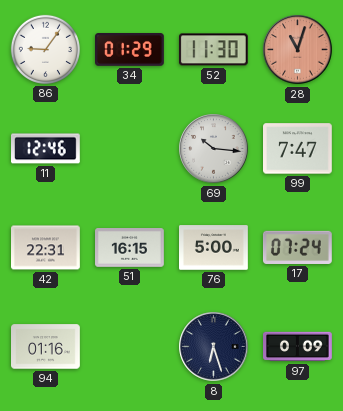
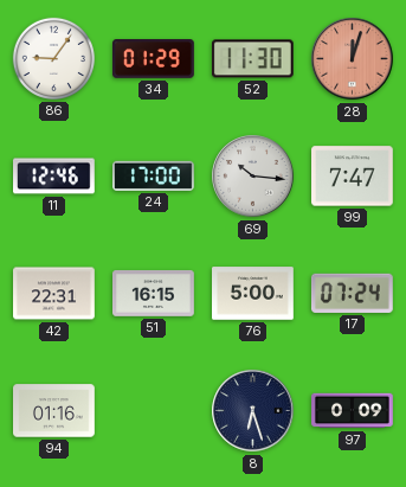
28: 11:03 -> 12:03
24: none -> 17:00
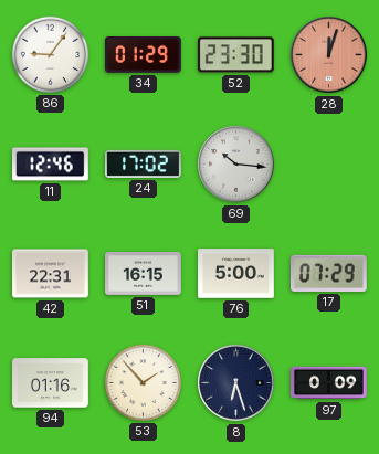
52: 11:30 -> 23:30
24: 17:00 -> 17:02
99: 7:47 -> none
17: 07:24 -> 07:29
53: none -> 1:53
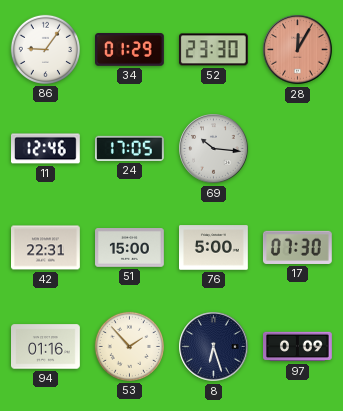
28: 12:03 -> 12:05
24: 17:02 -> 17:05
51: 16:15 -> 15:00
17: 07:29 -> 07:30
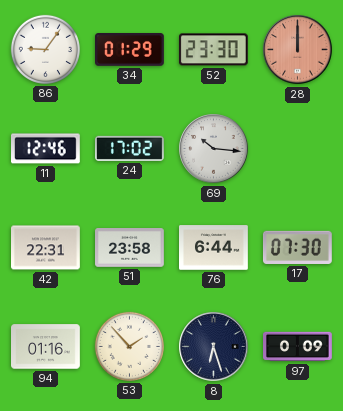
28: 12:05 -> 12:00
24: 17:05 -> 17:02
51: 15:00 -> 23:58
76: 5:00 -> 6:44
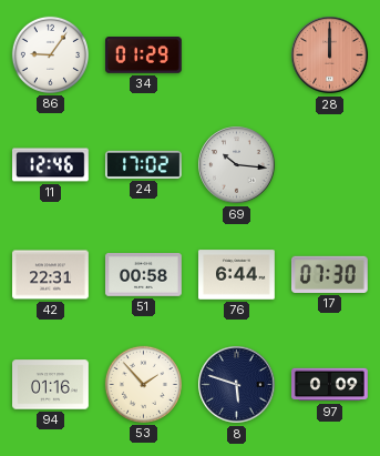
52: 23:30 -> none
51: 23:58 -> 00:58
8: 6:27 -> 5:48
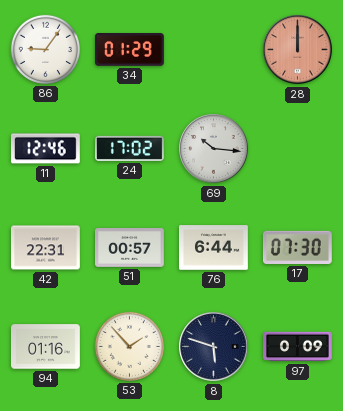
51: 00:58 -> 00:57
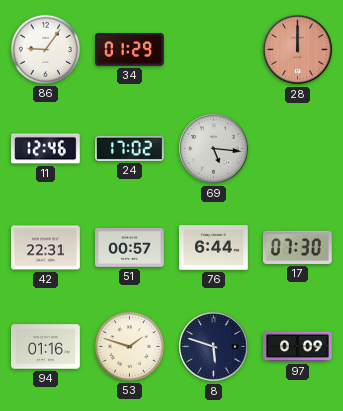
69: 10:16 -> 5:16
53: 1:53 -> 1:48
